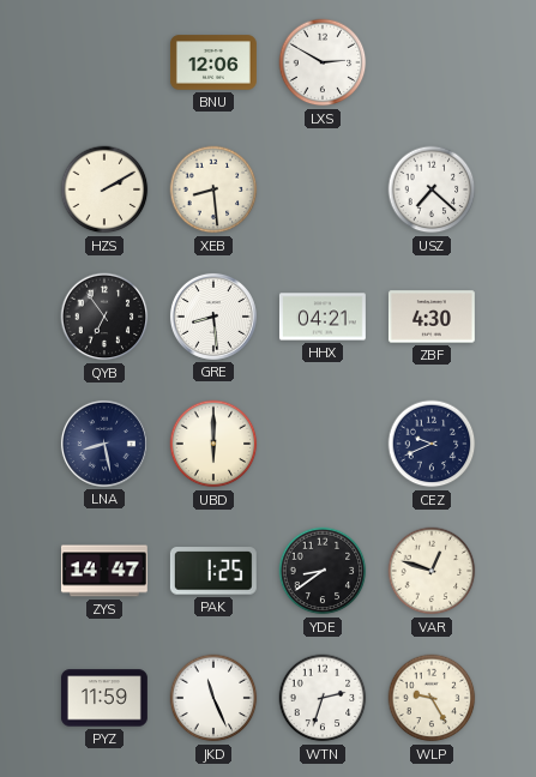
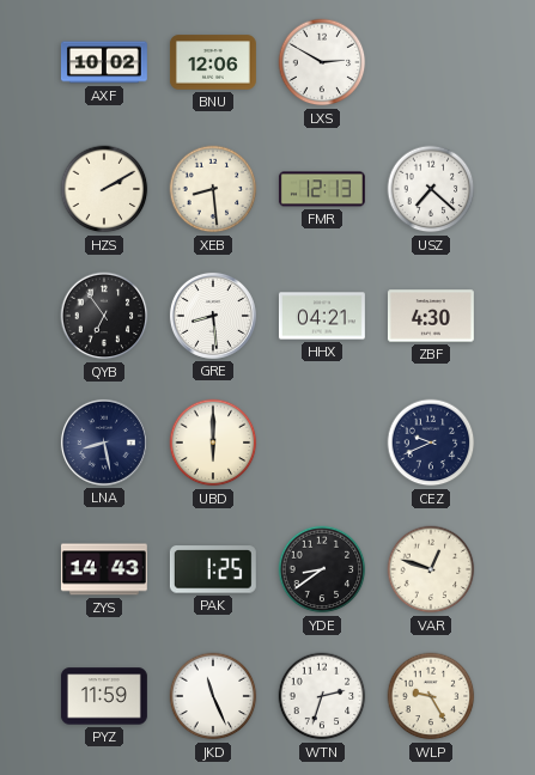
AXF: none -> 10:02
FMR: none -> 12:13
ZYS: 14:47 -> 14:43
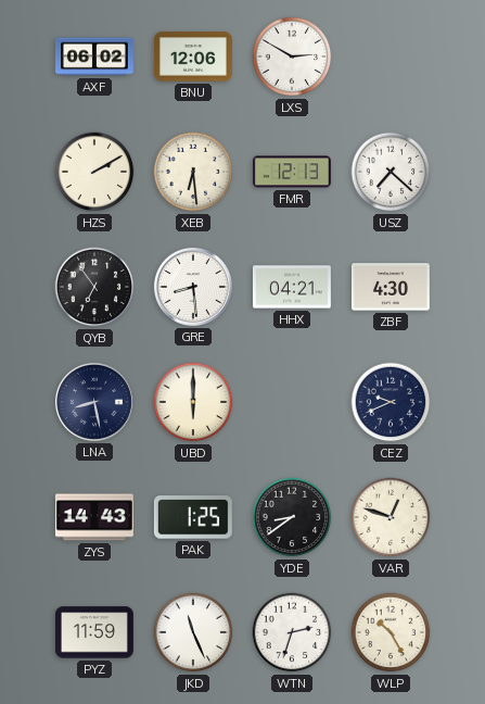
AXF: 10:02 -> 06:02
XEB: 8:29 -> 6:29
WLP: 9:25 -> 10:25
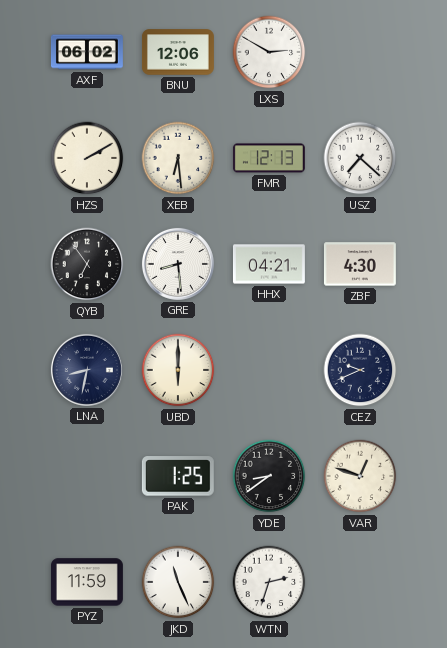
LNA: 8:28 -> 8:32
ZYS: 14:43 -> none
WLP: 10:25 -> none
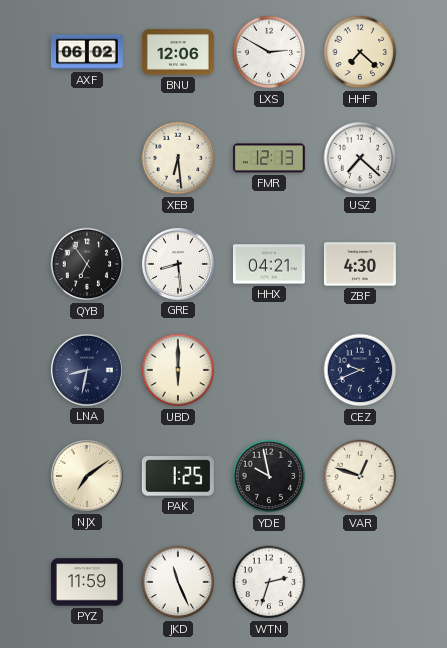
HHF: none -> 7:22
HZS: 2:10 -> none
NJX: none -> 7:09
YDE: 8:39 -> 9:58
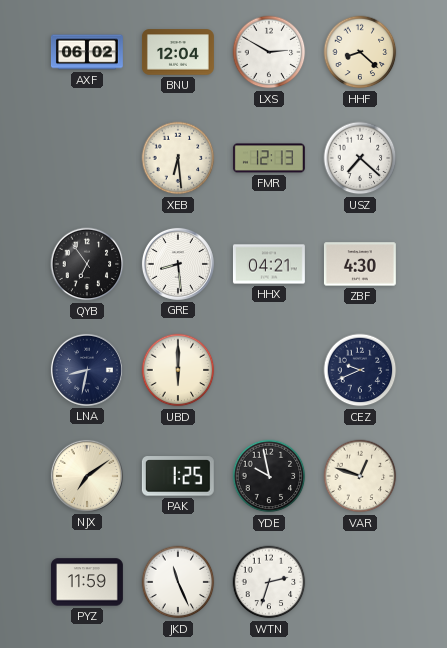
BNU: 12:06 -> 12:04
HHF: 7:22 -> 8:22
